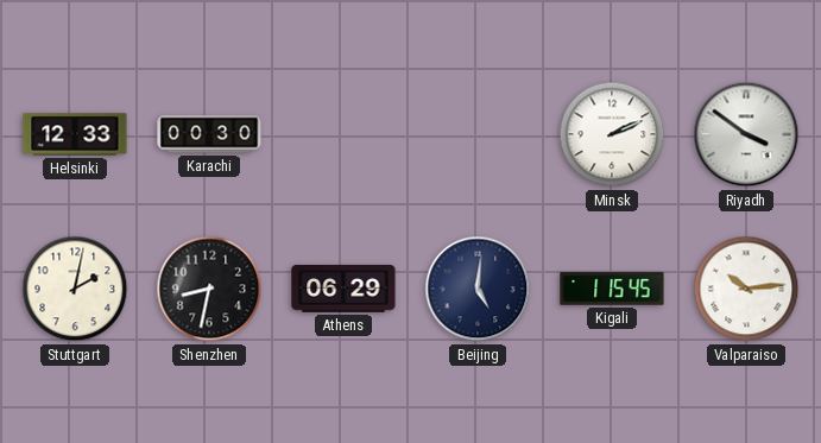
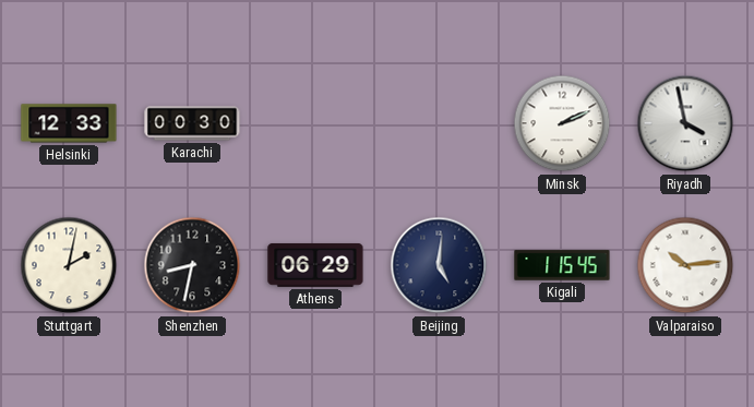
Riyadh: 3:51 -> 3:58
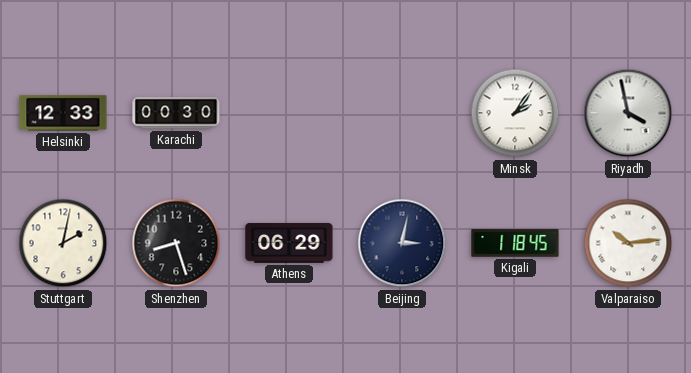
Minsk: 2:11 -> 2:06
Shenzhen: 8:32 -> 8:27
Beijing: 5:01 -> 3:02
Kigali: 1:15 -> 1:18
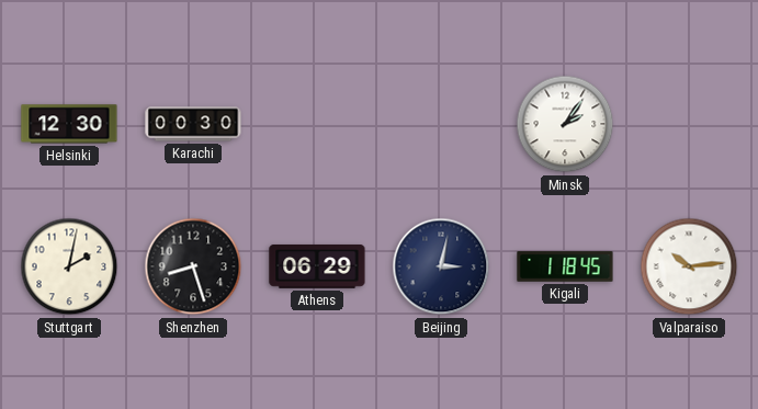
Helsinki: 12:33 -> 12:30
Riyadh: 3:58 -> none
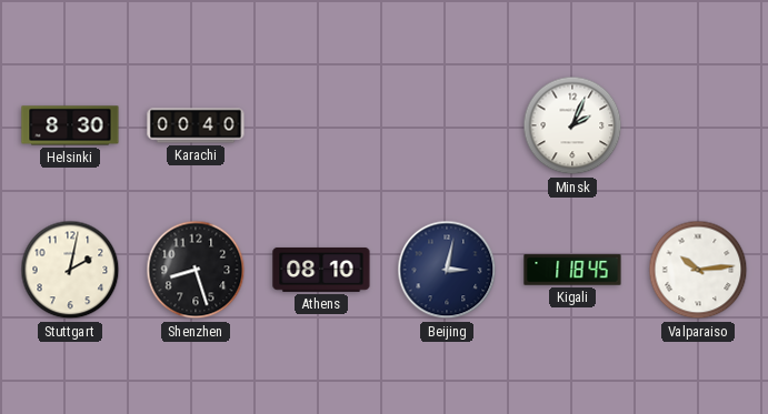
Helsinki: 12:30 -> 8:30
Karachi: 00:30 -> 00:40
Minsk: 2:06 -> 2:04
Athens: 06:29 -> 08:10
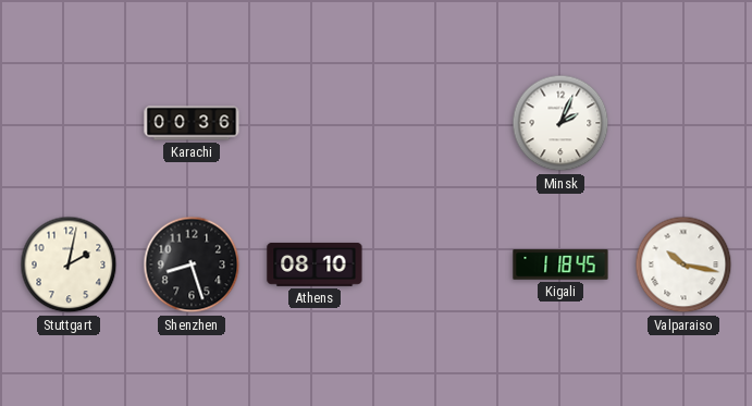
Helsinki: 8:30 -> none
Karachi: 00:40 -> 00:36
Beijing: 3:02 -> none
Valparaiso: 10:14 -> 10:17
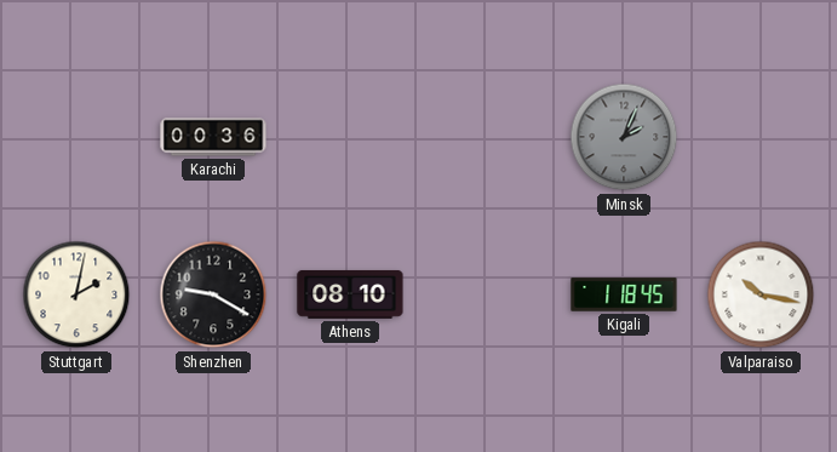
Minsk dial: white -> grey
Shenzhen: 8:27 -> 9:20
